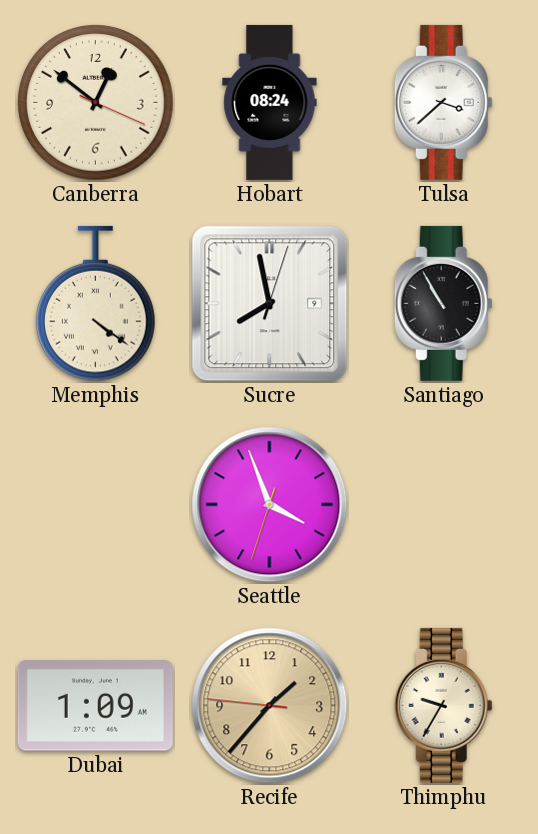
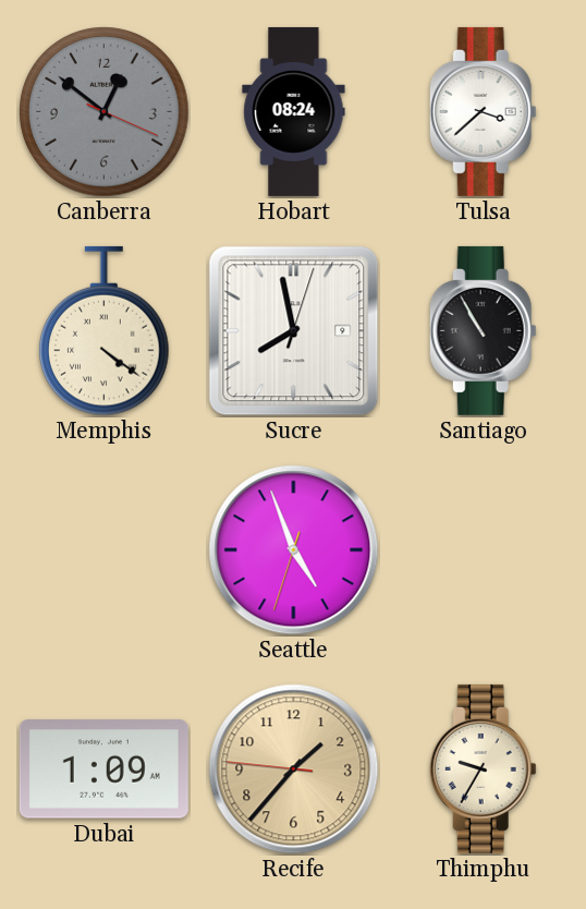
Canberra dial: cream -> grey
Seattle: 3:56 -> 4:56
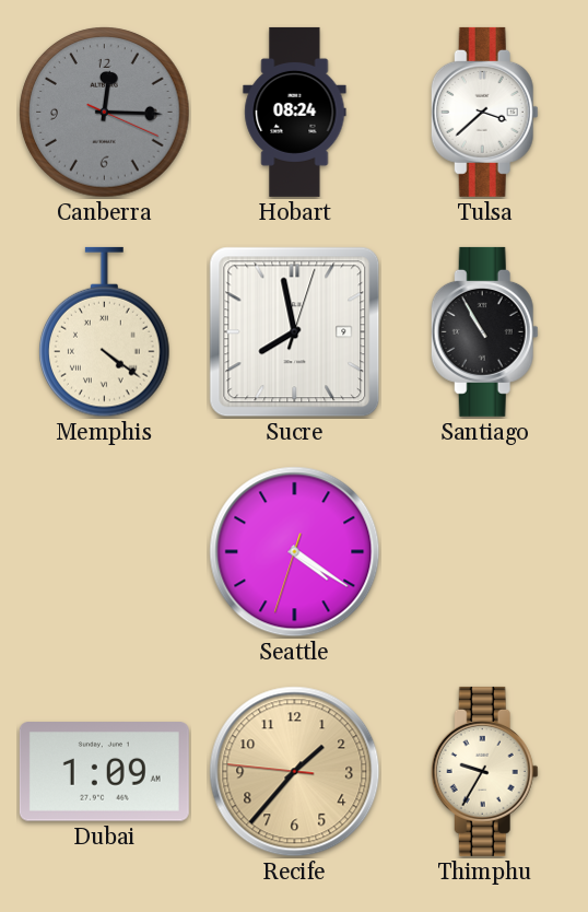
Canberra: 12:51 -> 12:15
Seattle: 4:56 -> 4:20
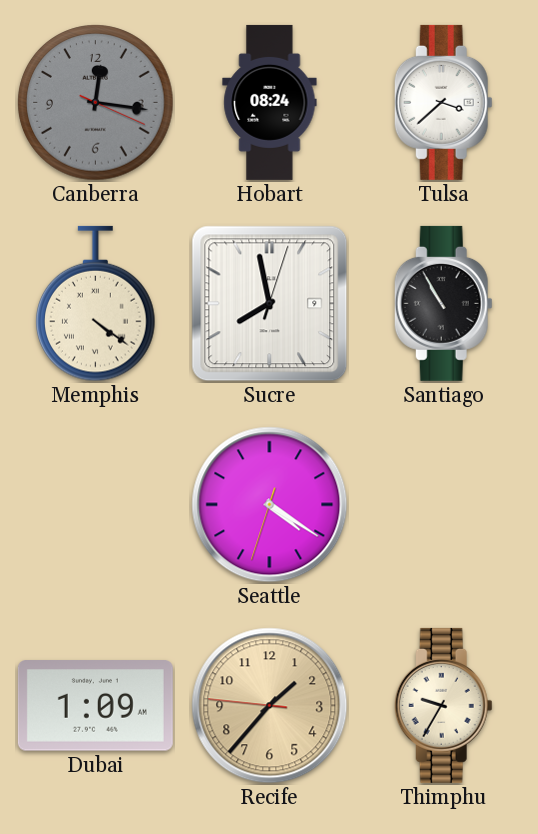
Canberra: 12:15 -> 12:16
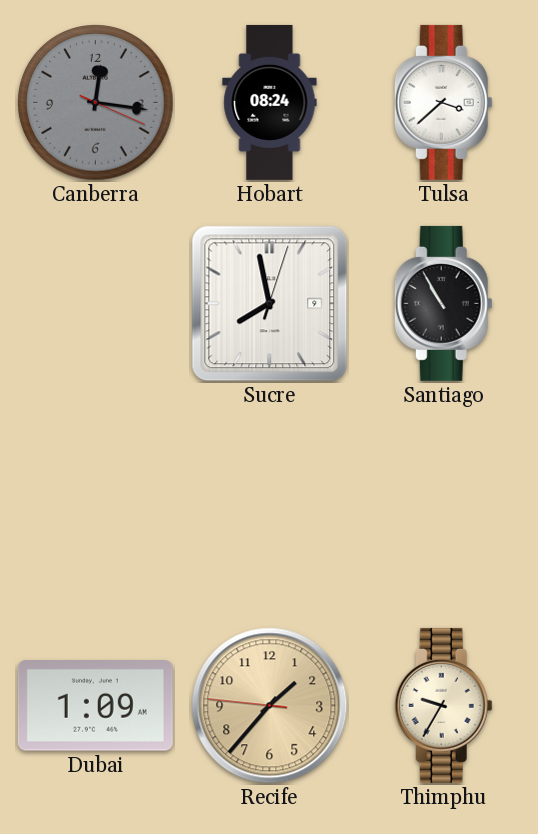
Memphis: 4:21 -> none
Seattle: 4:20 -> none
